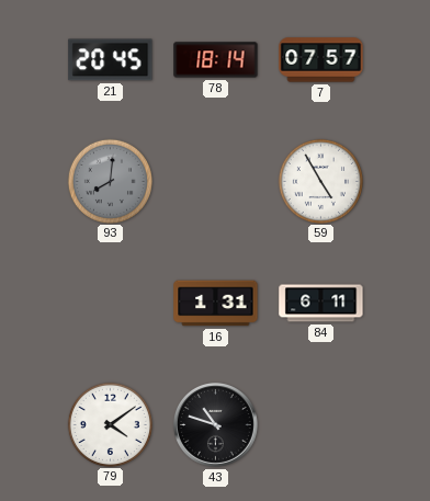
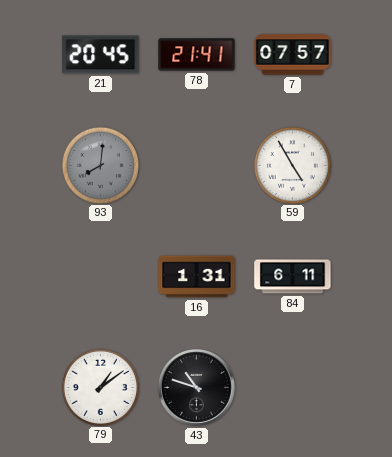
78: 18:14 -> 21:41
79: 4:09 -> 1:09
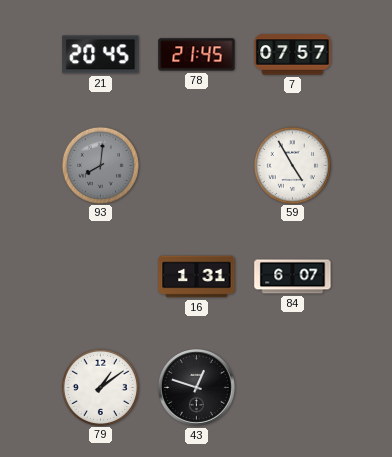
78: 21:41 -> 21:45
84: 6:11 -> 6:07
43: 10:48 -> 12:48
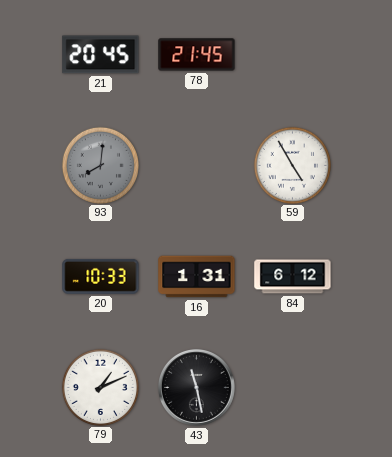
7: 07:57 -> none
20: none -> 10:33
84: 6:07 -> 6:12
79: 1:09 -> 1:11
43: 12:48 -> 11:28
